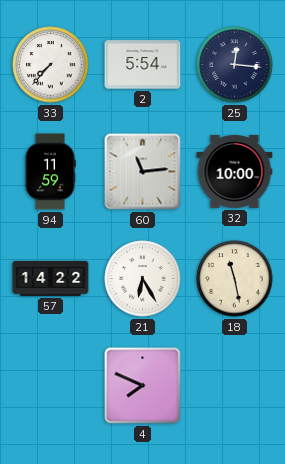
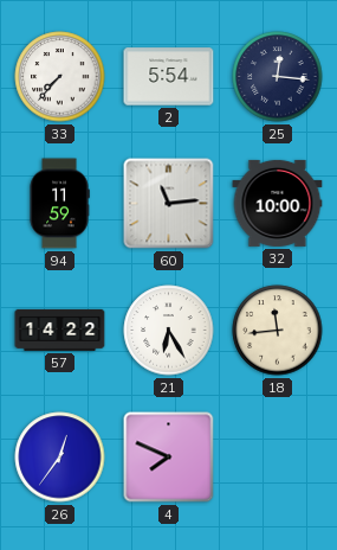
18: 11:28 -> 11:44
26: none -> 12:36
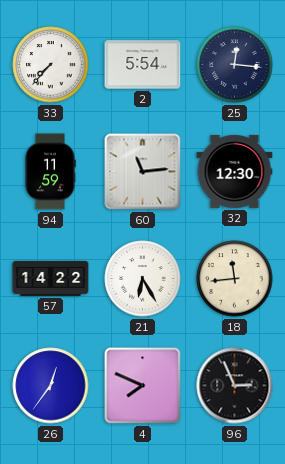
32: 10:00 -> 12:30
96: none -> 2:56
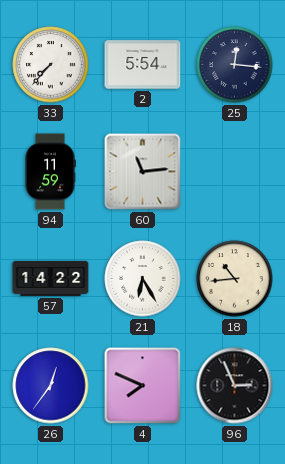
32: 12:30 -> none
18: 11:44 -> 10:44
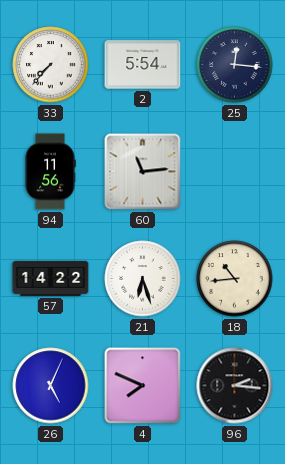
94: 11:59 -> 11:56
21: 6:25 -> 6:27
26: 12:36 -> 5:04
96: 2:56 -> 2:16
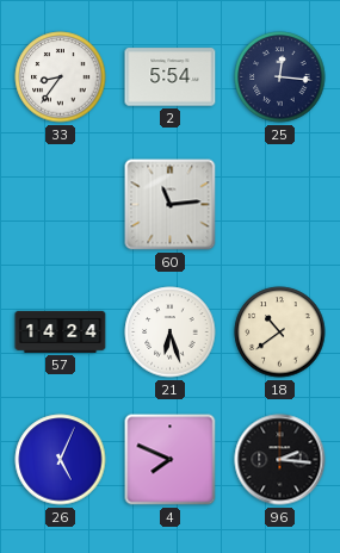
33: 7:37 -> 8:36
94: 11:56 -> none
57: 14:22 -> 14:24
18: 10:44 -> 10:39
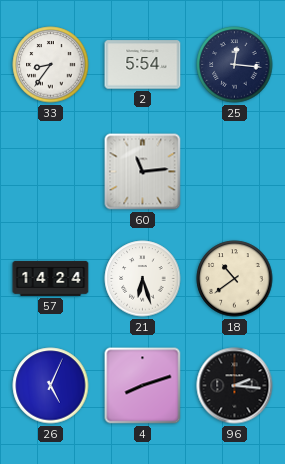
4: 7:49 -> 8:12
